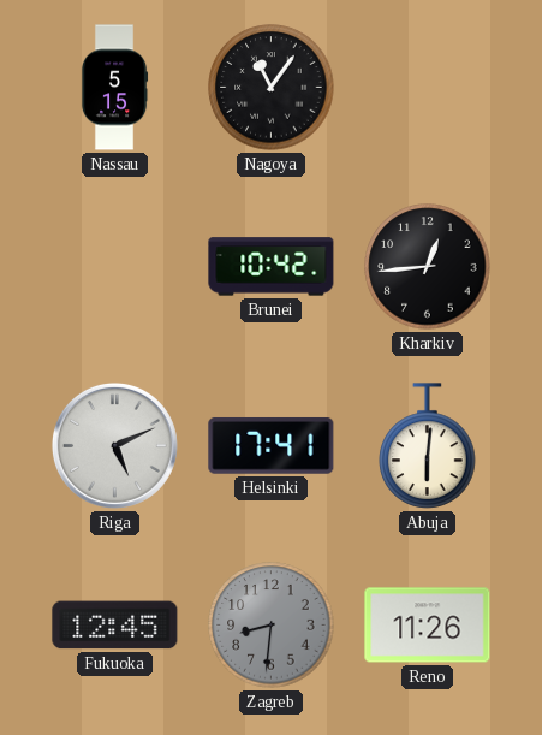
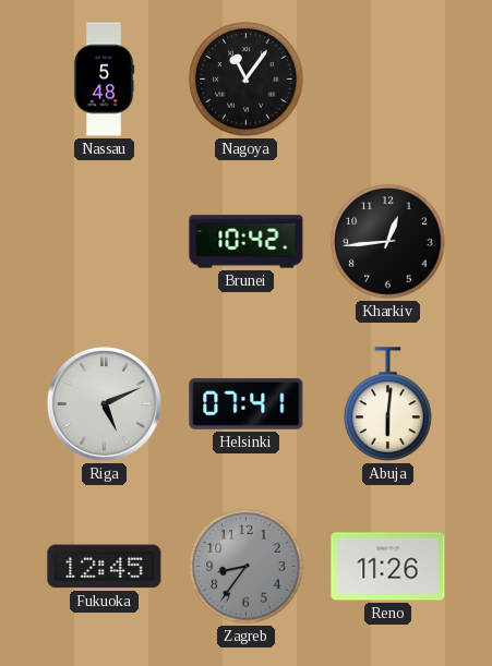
Nassau: 5:15 -> 5:48
Helsinki: 17:41 -> 07:41
Zagreb: 8:31 -> 8:36
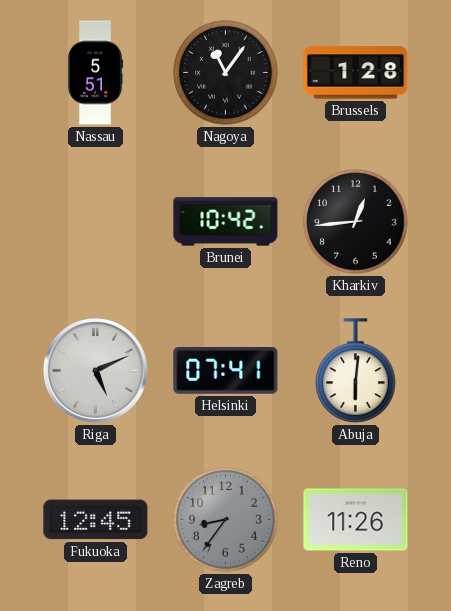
Nassau: 5:48 -> 5:51
Brussels: none -> 1:28
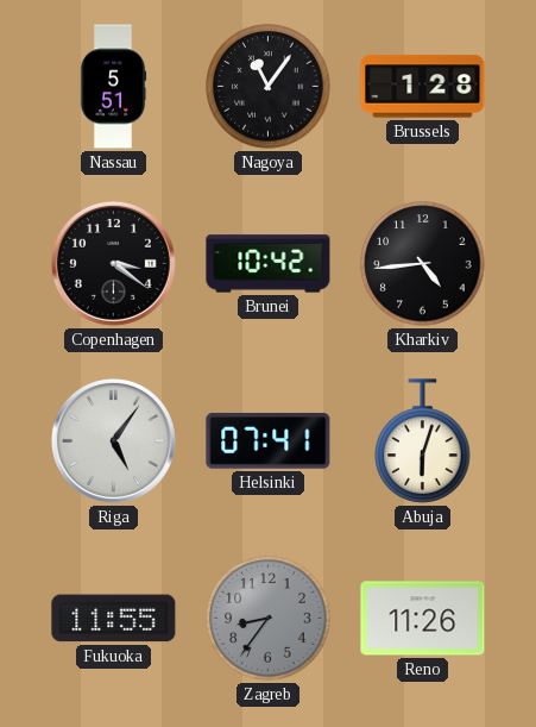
Copenhagen: none -> 3:21
Kharkiv: 12:44 -> 4:44
Riga: 5:11 -> 5:06
Abuja: 6:01 -> 6:03
Fukuoka: 12:45 -> 11:55
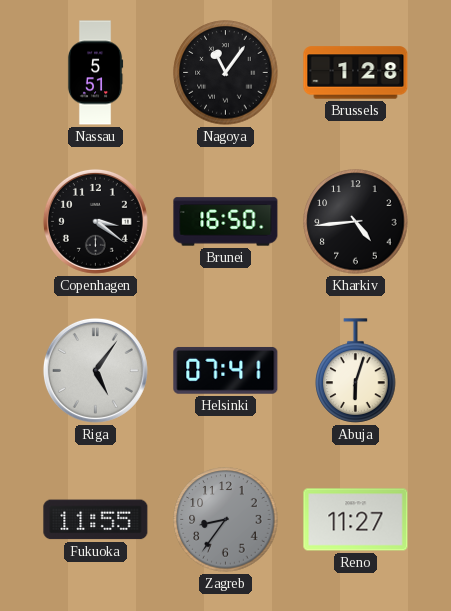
Brunei: 10:42 -> 16:50
Reno: 11:26 -> 11:27
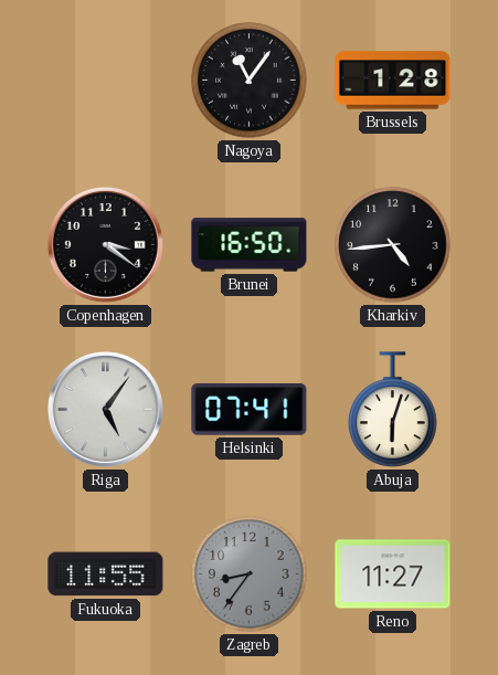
Nassau: 5:51 -> none
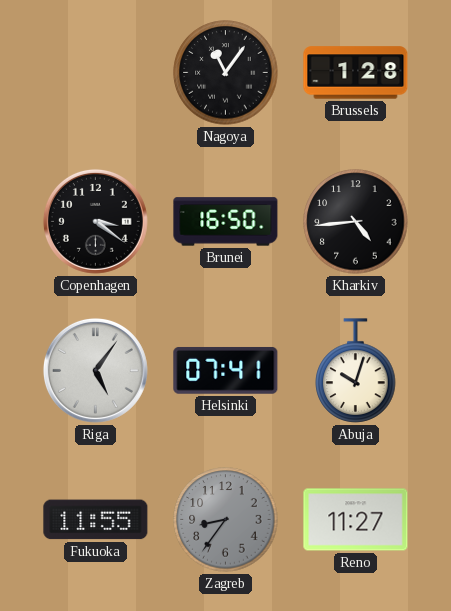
Abuja: 6:03 -> 10:03
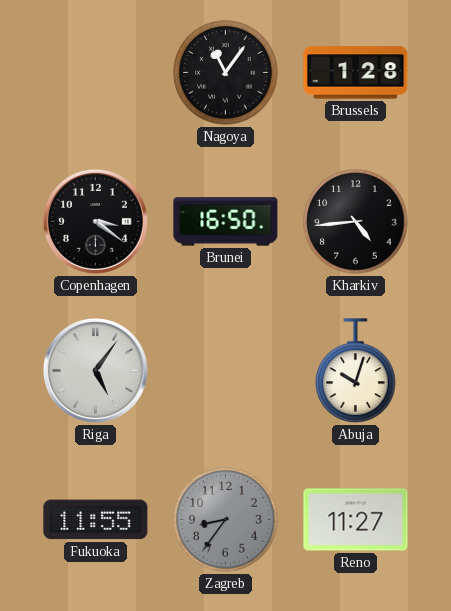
Helsinki: 07:41 -> none
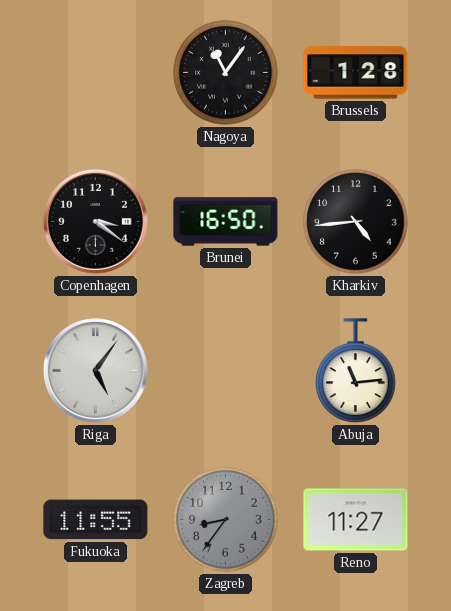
Abuja: 10:03 -> 11:14
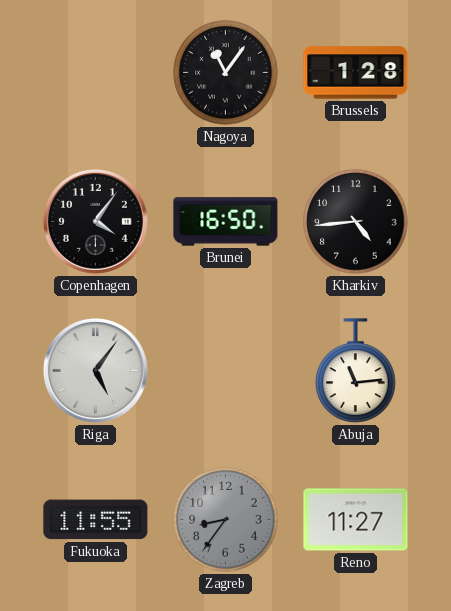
Copenhagen: 3:21 -> 4:06
